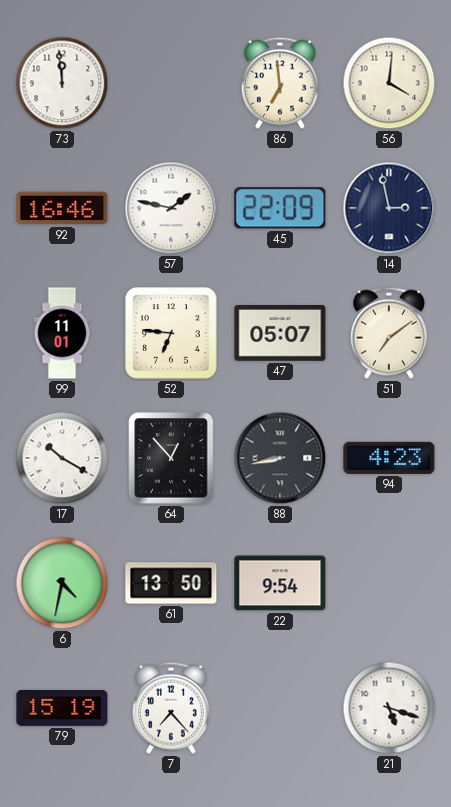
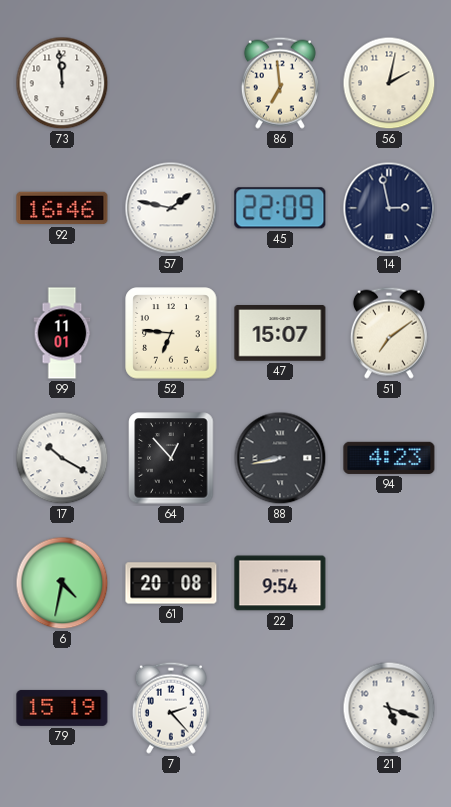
56: 4:01 -> 2:02
47: 05:07 -> 15:07
61: 13:50 -> 20:08
7: 7:23 -> 2:23
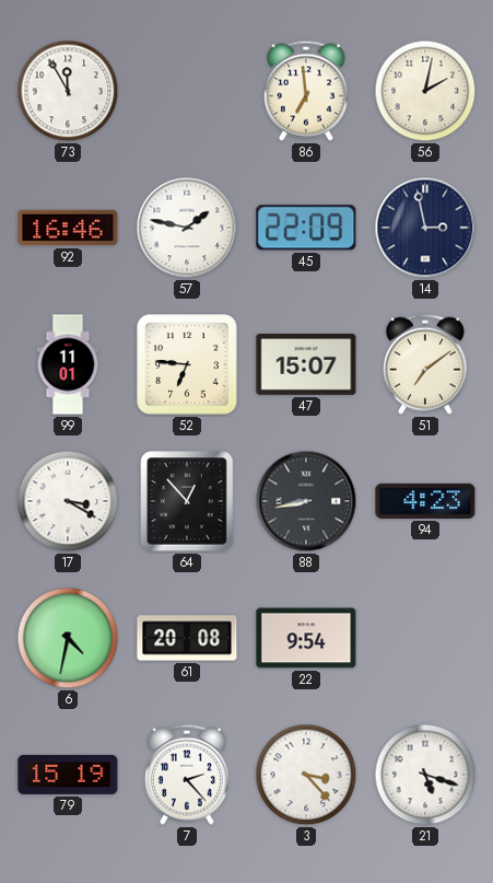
73: 11:59 -> 11:55
17: 10:20 -> 3:20
3: none -> 3:23
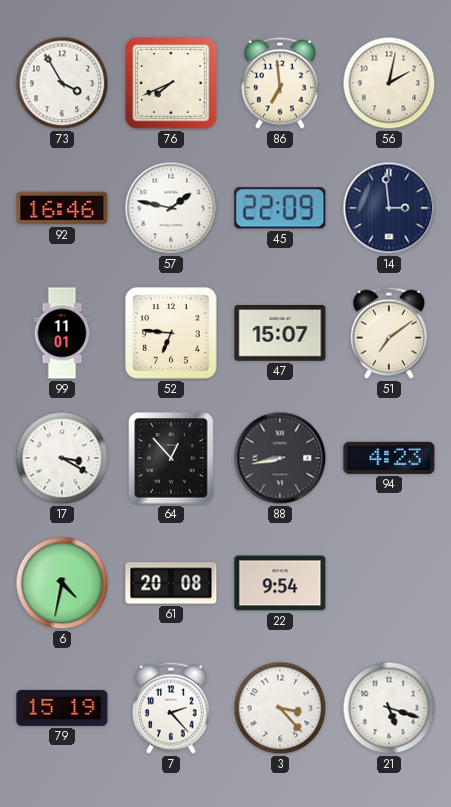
73: 11:55 -> 3:55
76: none -> 7:41
14: 2:58 -> 2:59
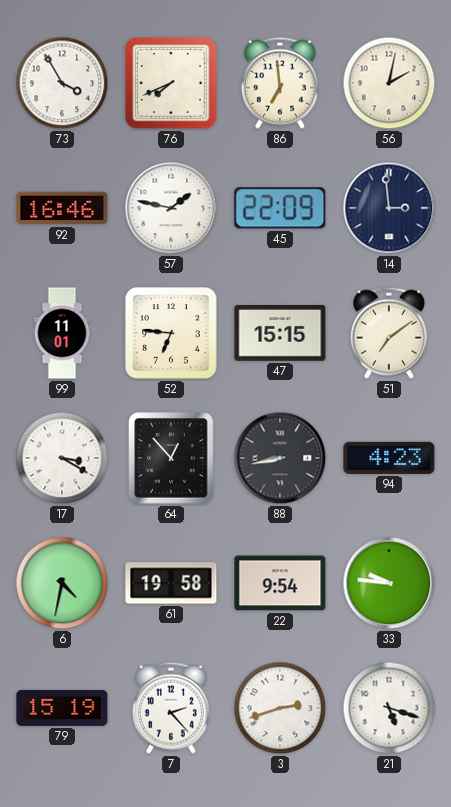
47: 15:07 -> 15:15
61: 20:08 -> 19:58
33: none -> 9:46
3: 3:23 -> 2:42
